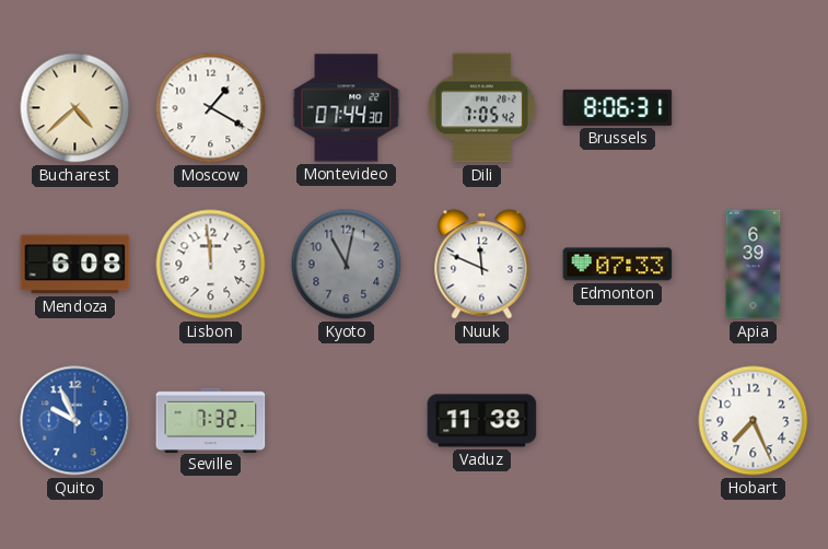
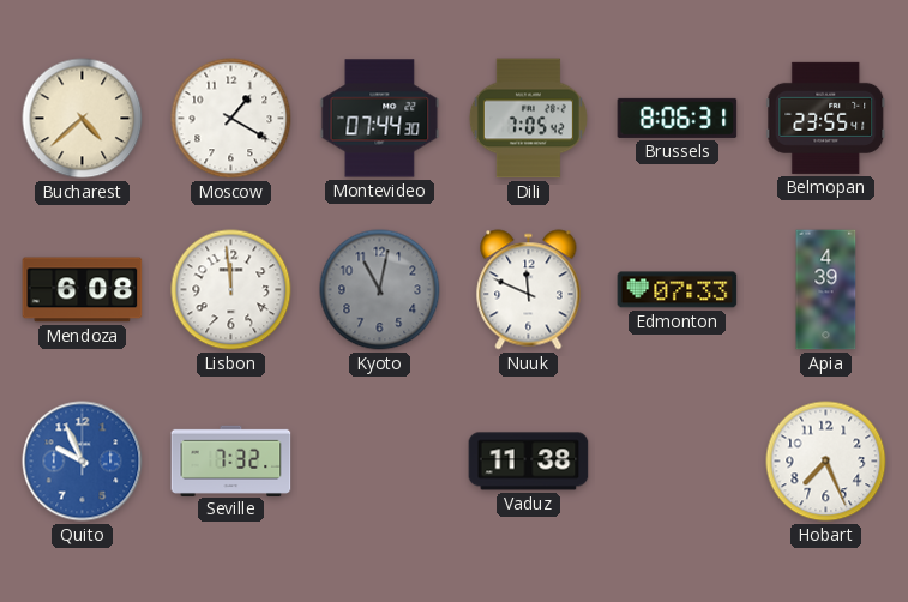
Belmopan: none -> 23:55
Apia: 6:39 -> 4:39
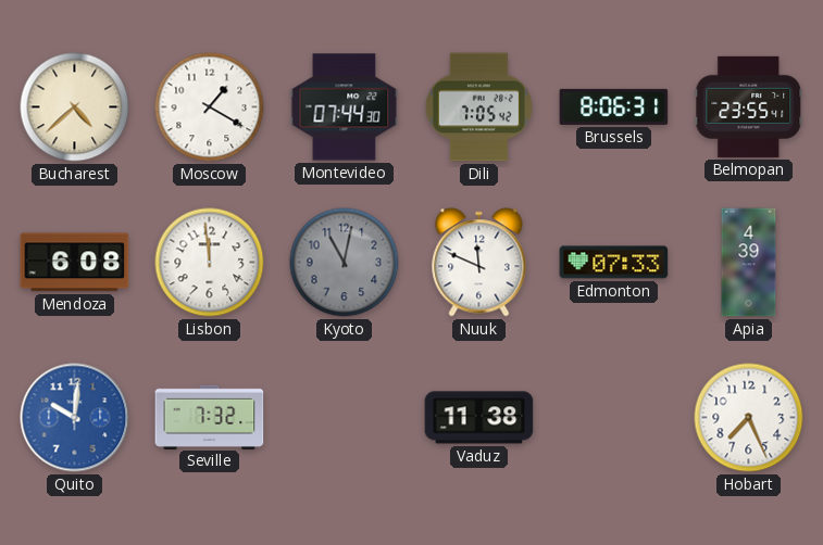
Quito: 9:56 -> 10:01
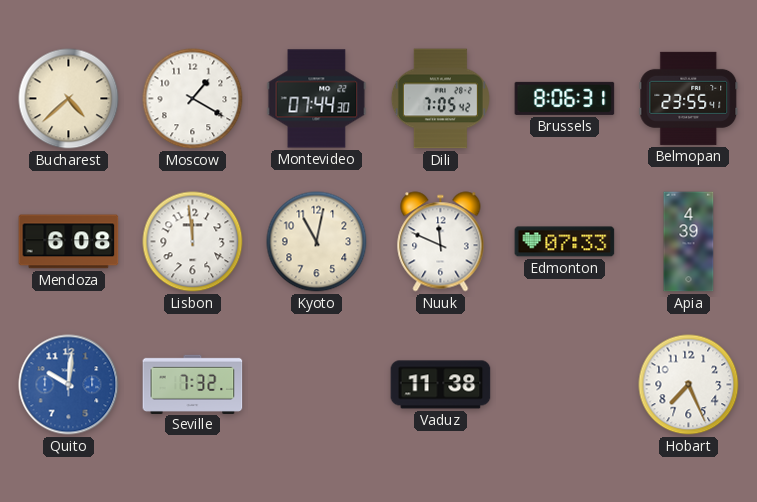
Kyoto dial: grey -> cream
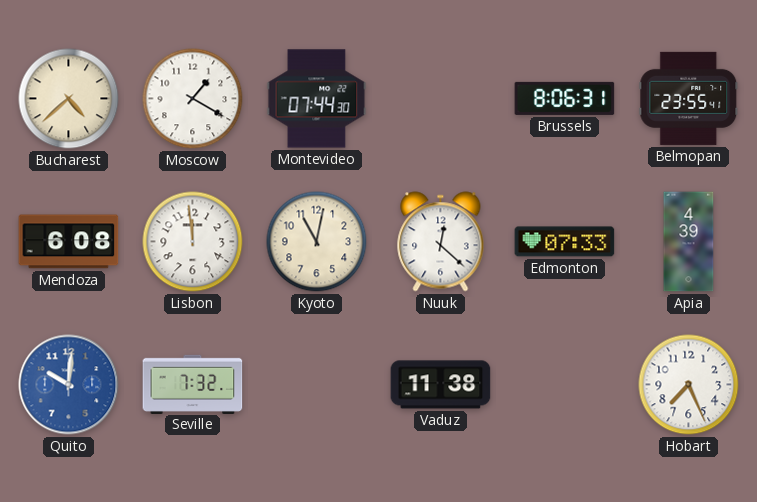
Dili: 7:05 -> none
Nuuk: 11:49 -> 12:22
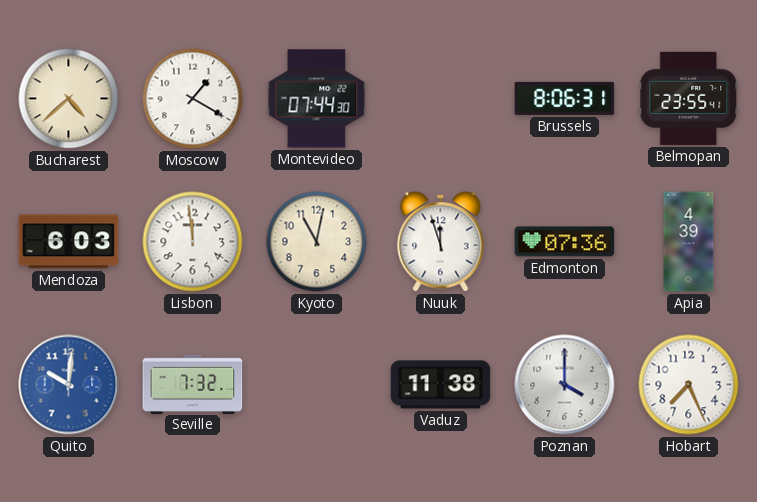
Mendoza: 6:08 -> 6:03
Nuuk: 12:22 -> 11:57
Edmonton: 07:33 -> 07:36
Poznan: none -> 4:00
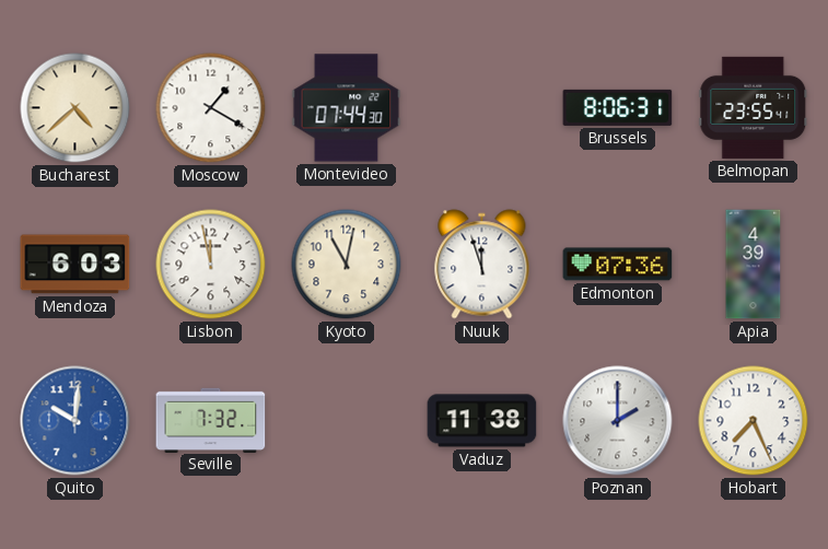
Lisbon: 11:59 -> 11:58
Poznan: 4:00 -> 2:00
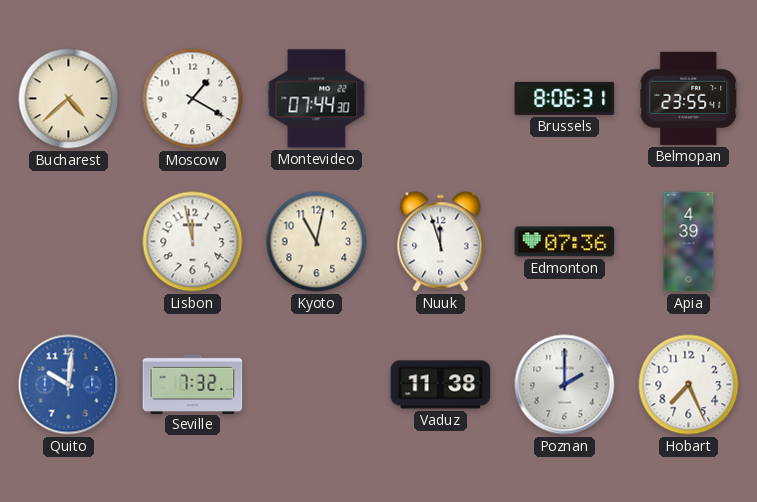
Mendoza: 6:03 -> none
